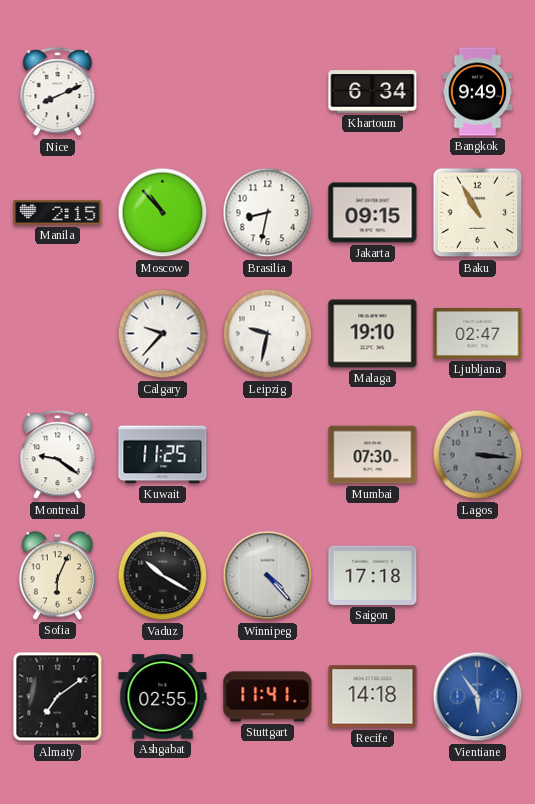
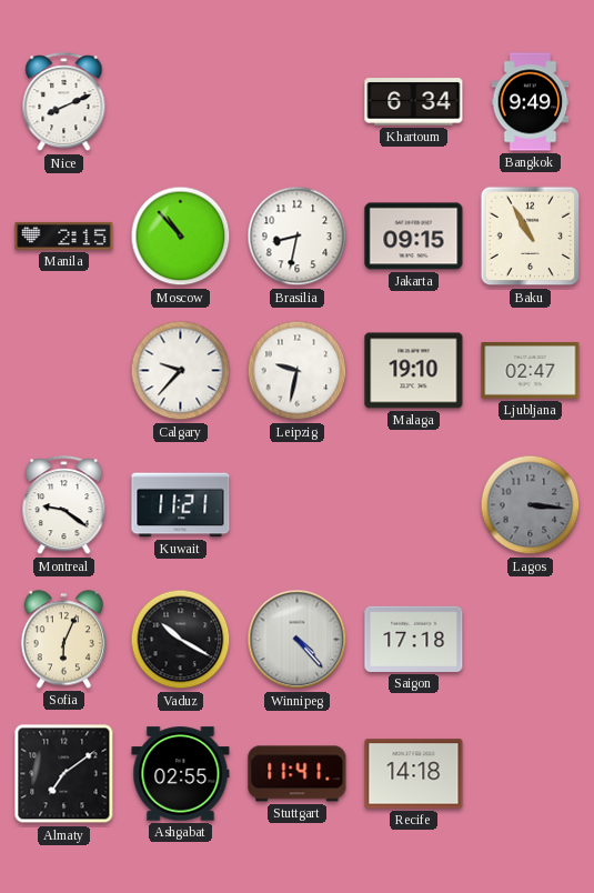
Kuwait: 11:25 -> 11:21
Mumbai: 07:30 -> none
Vientiane: 5:54 -> none
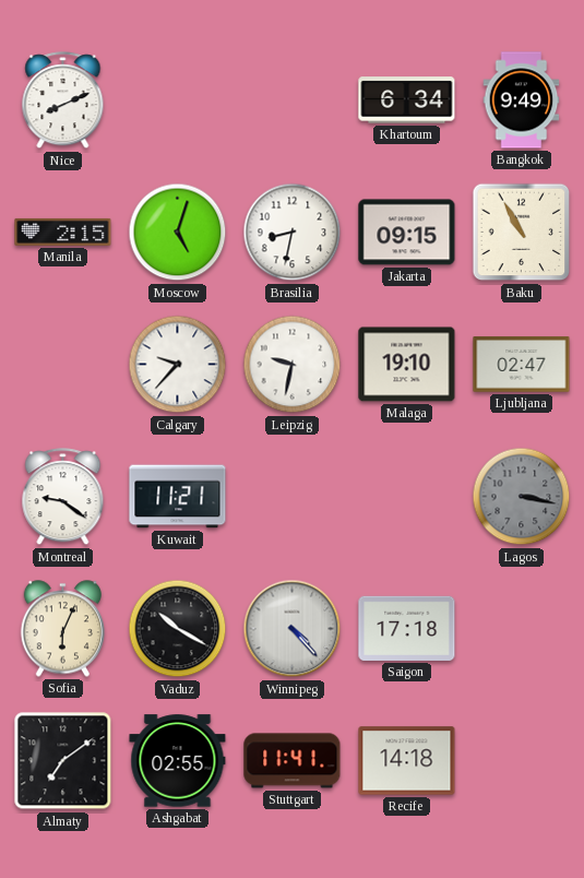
Moscow: 10:53 -> 5:03
Lagos: 3:16 -> 3:17
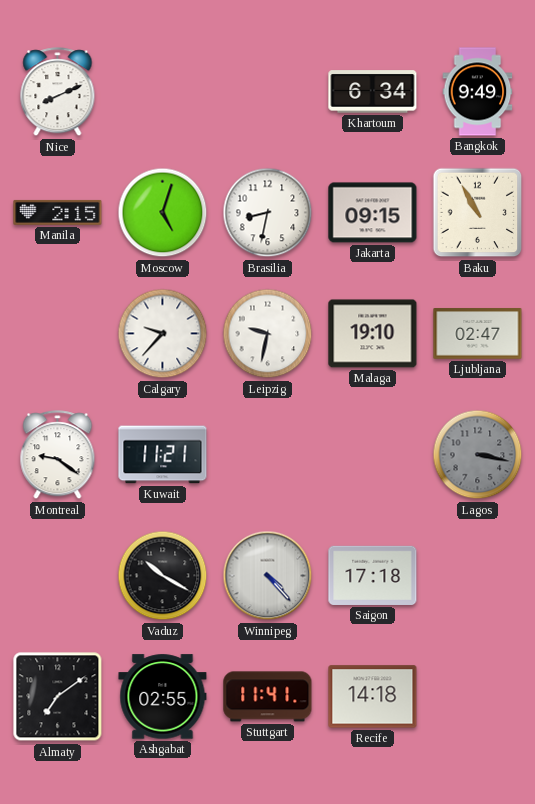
Sofia: 6:04 -> none
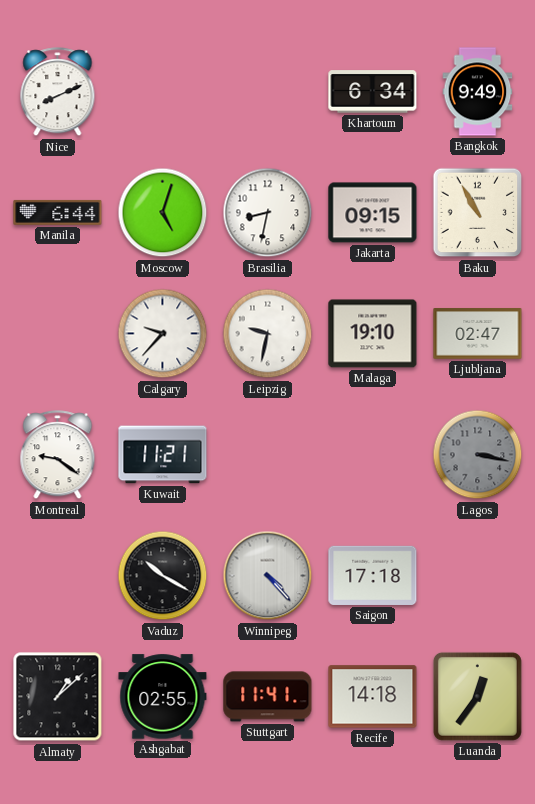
Manila: 2:15 -> 6:44
Almaty: 7:09 -> 1:08
Luanda: none -> 12:36
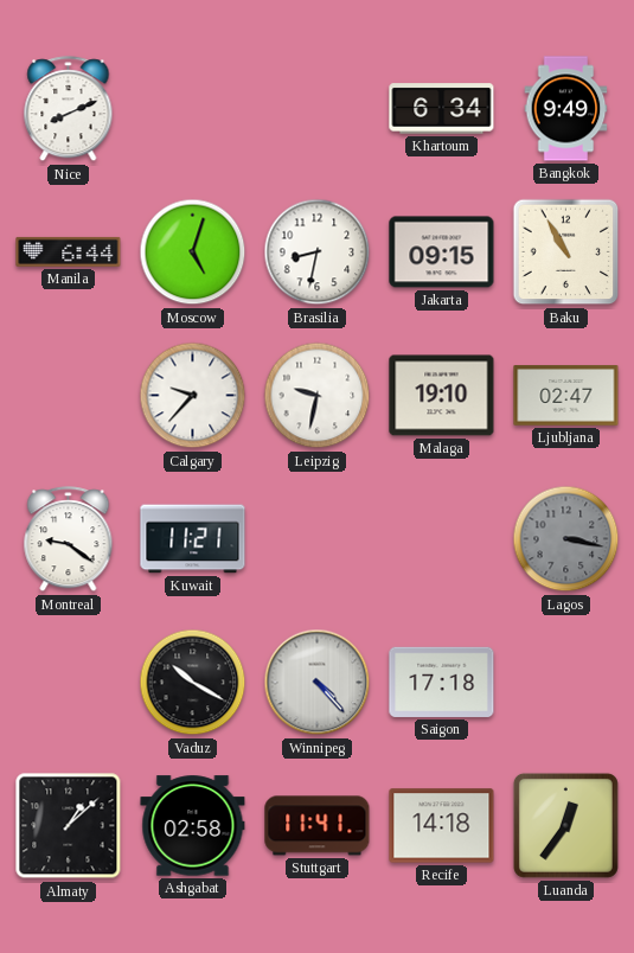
Ashgabat: 02:55 -> 02:58
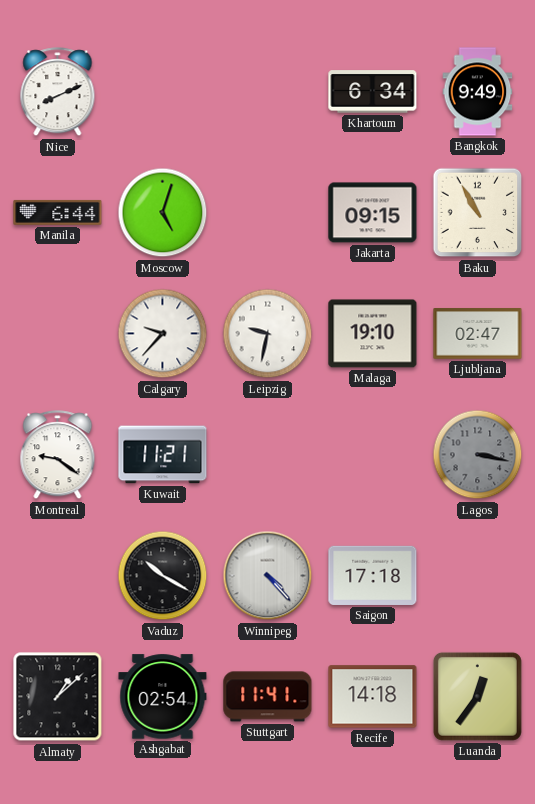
Brasilia: 8:32 -> none
Ashgabat: 02:58 -> 02:54
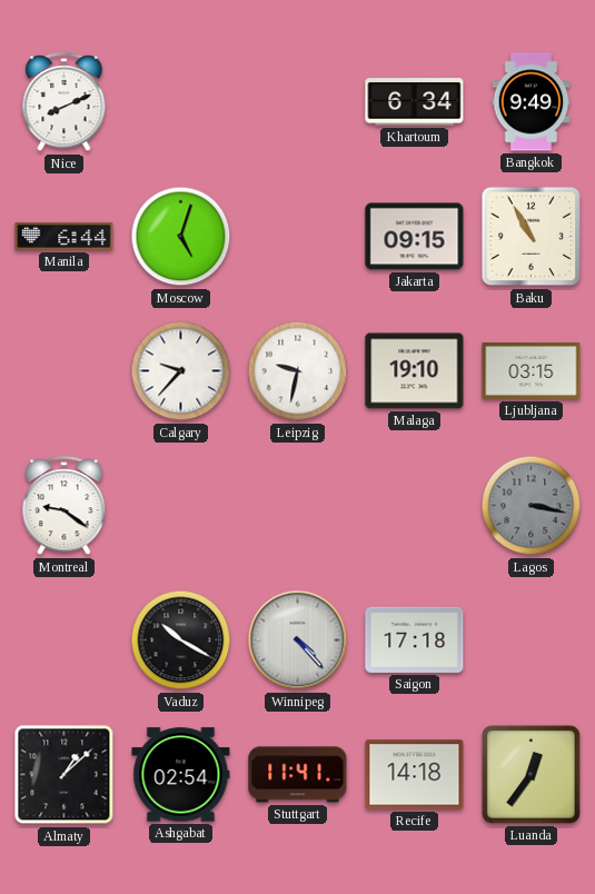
Ljubljana: 02:47 -> 03:15
Kuwait: 11:21 -> none
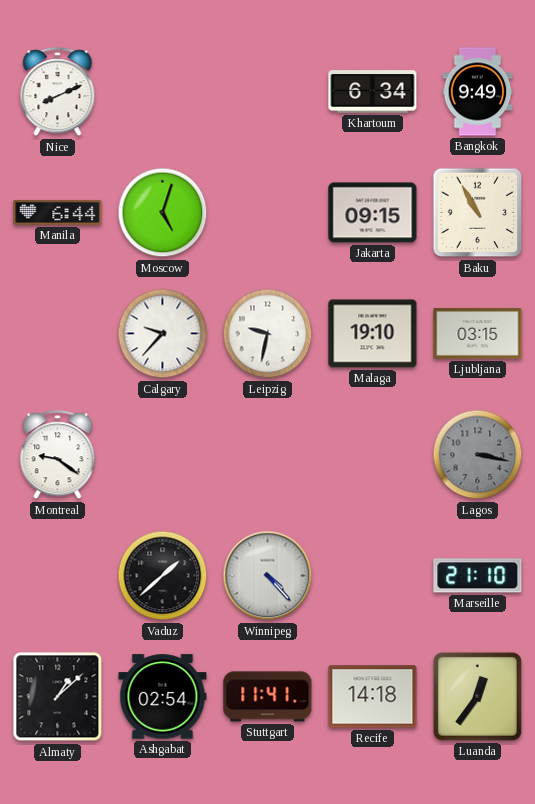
Vaduz: 10:20 -> 1:38
Saigon: 17:18 -> none
Marseille: none -> 21:10
